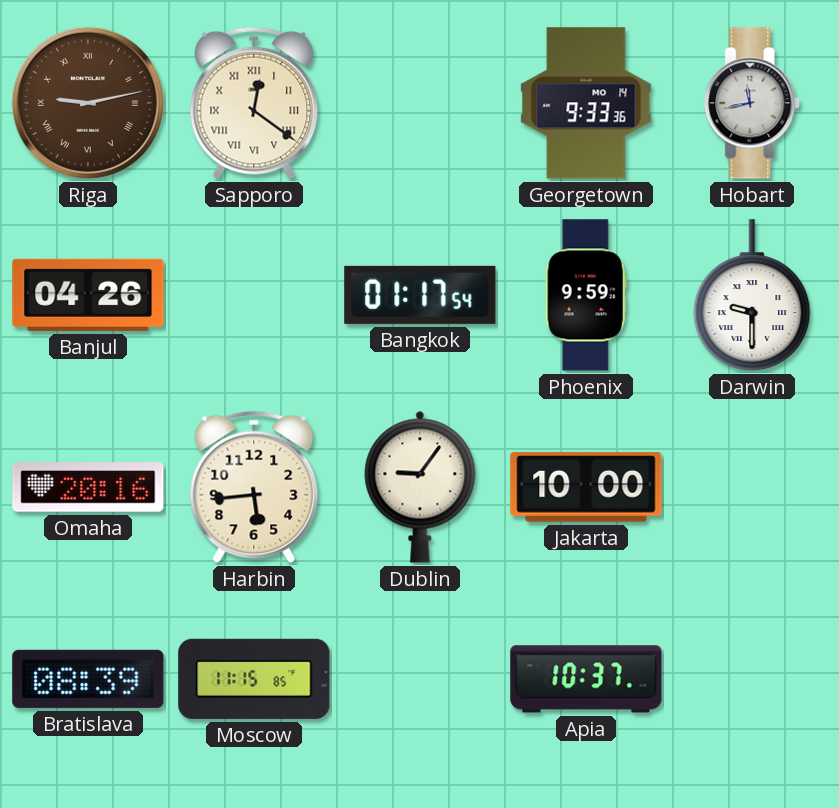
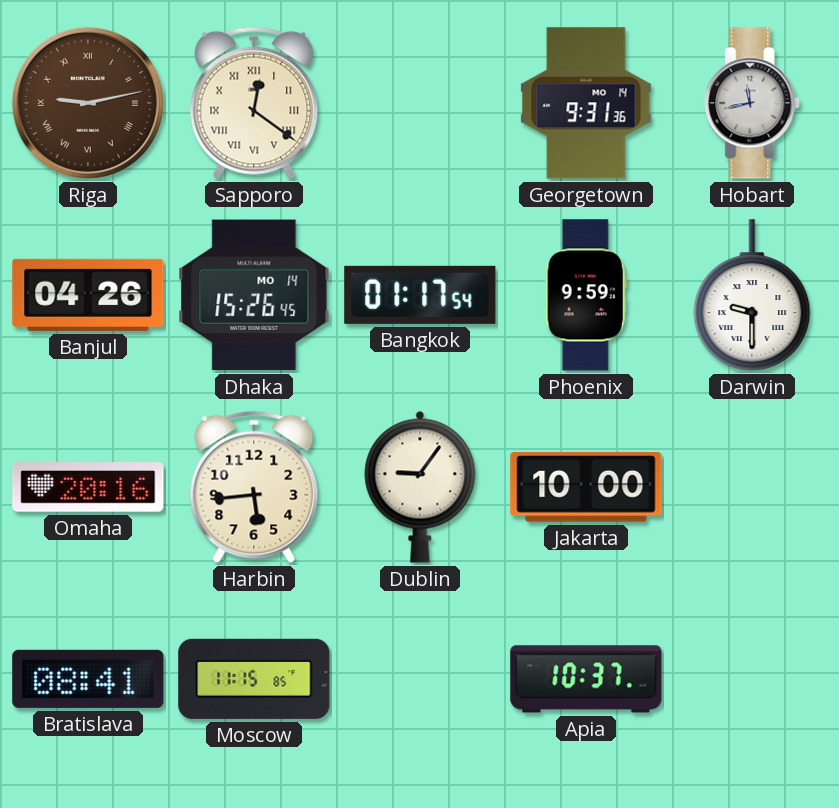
Georgetown: 9:33 -> 9:31
Dhaka: none -> 15:26
Bratislava: 08:39 -> 08:41
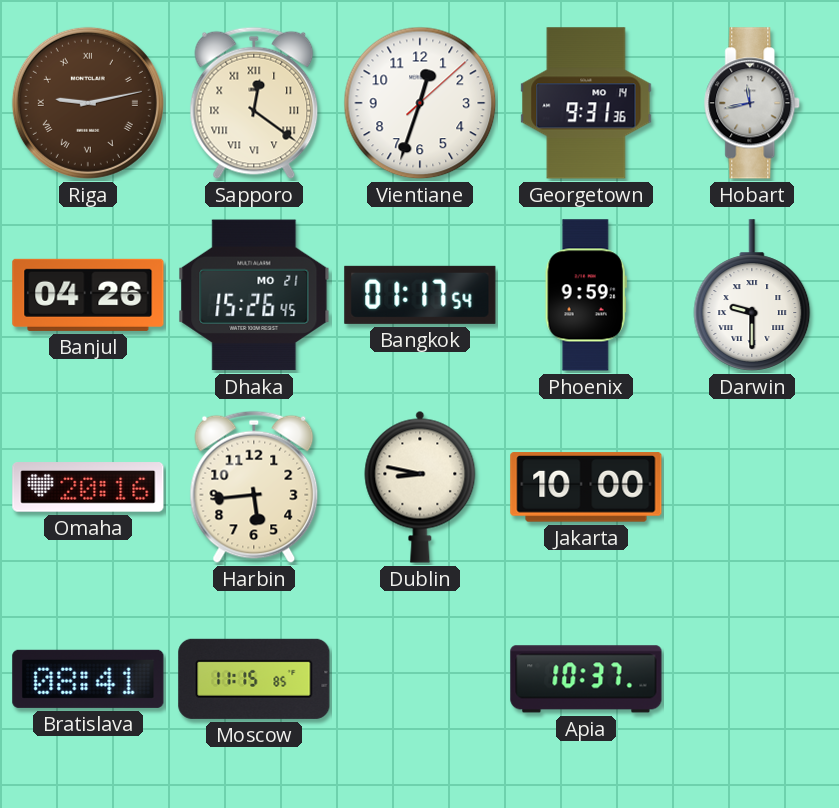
Vientiane: none -> 12:33
Dhaka date: MO 14 -> MO 21
Dublin: 9:06 -> 8:47
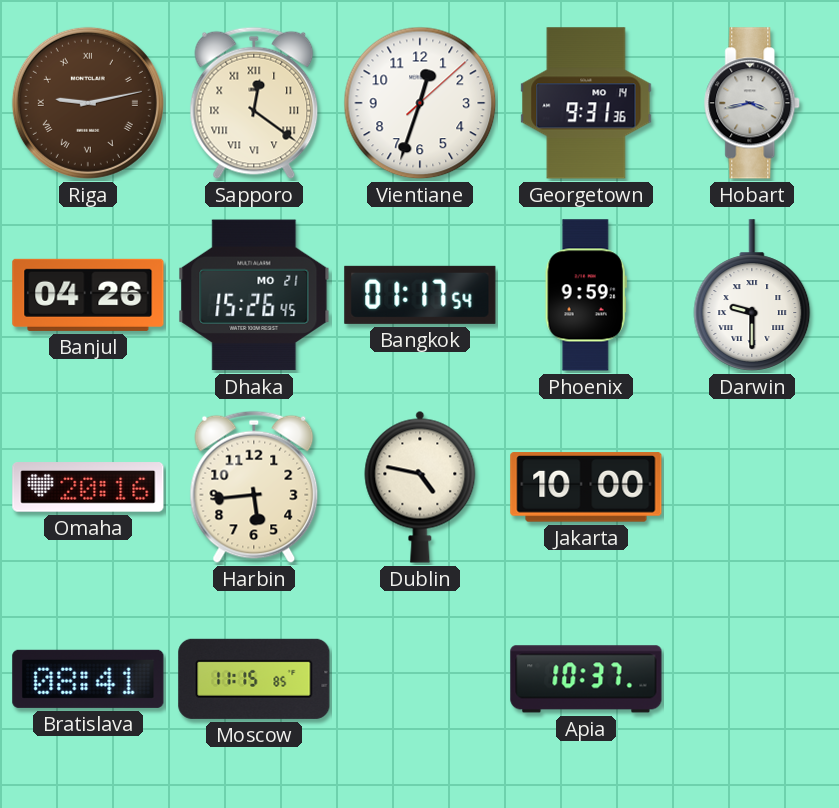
Hobart: 11:43 -> 3:43
Dublin: 8:47 -> 4:47
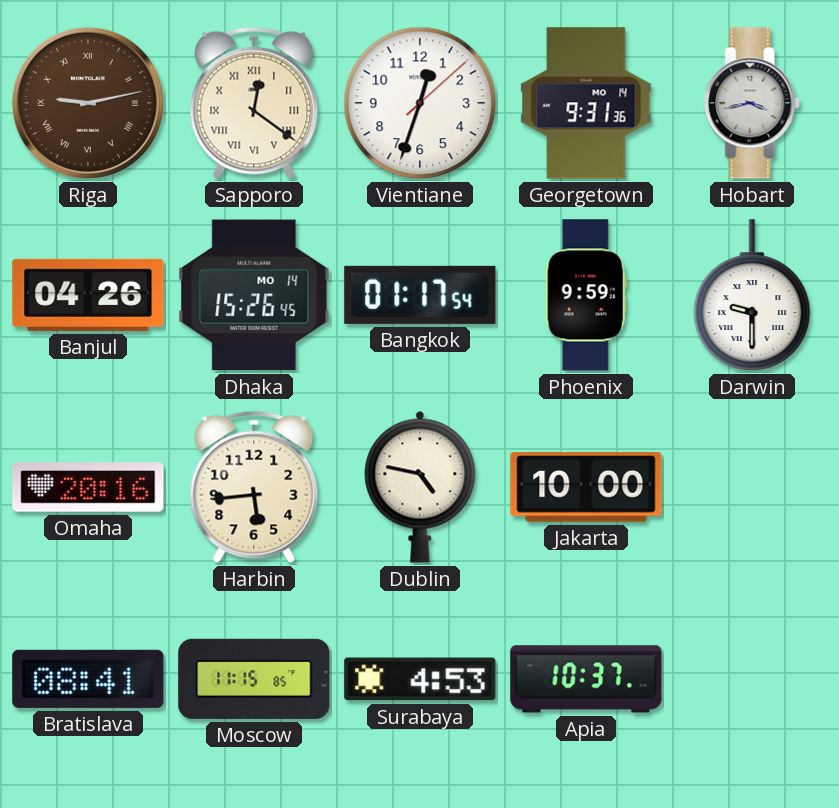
Dhaka date: MO 21 -> MO 14
Surabaya: none -> 4:53
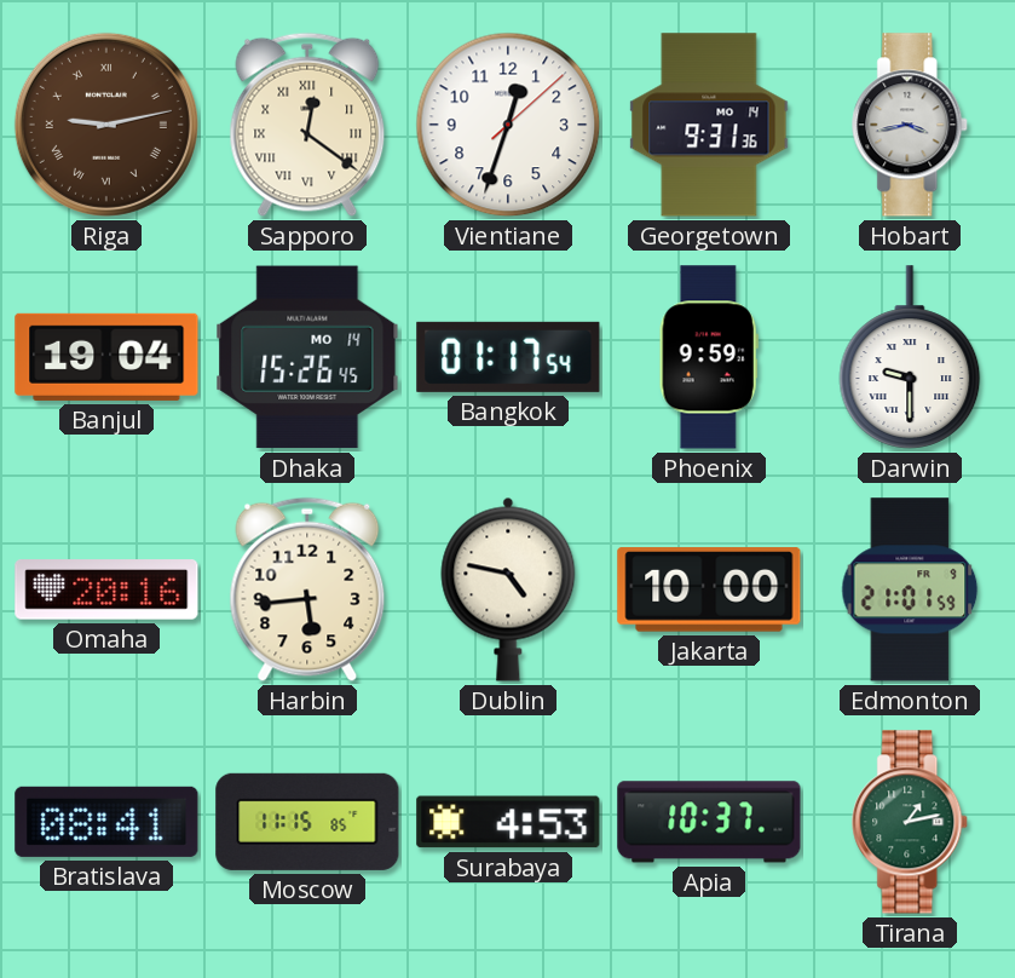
Banjul: 04:26 -> 19:04
Edmonton: none -> 21:01
Tirana: none -> 1:13
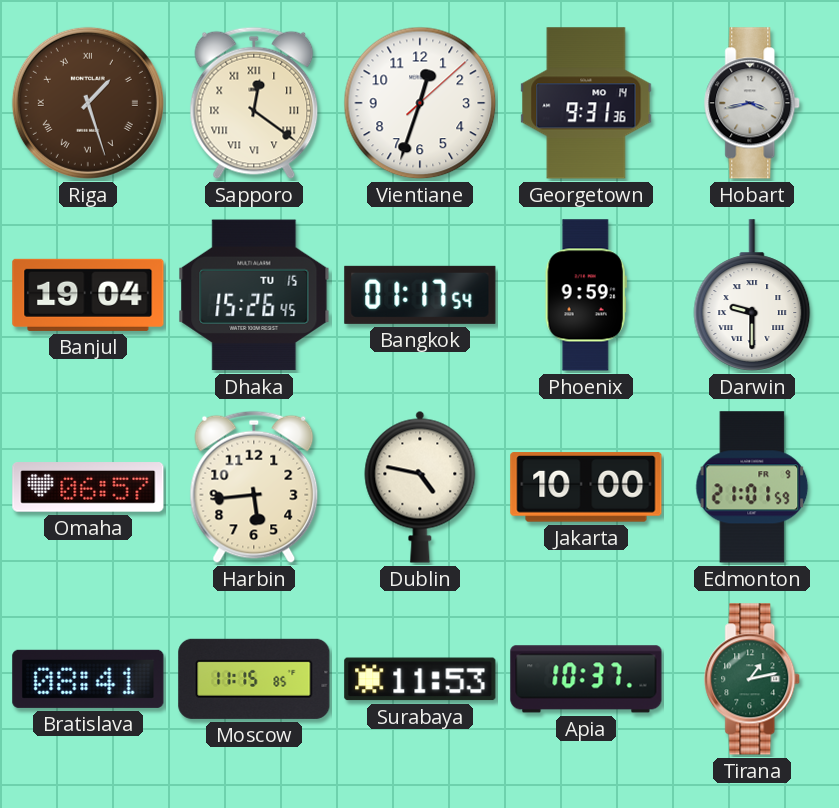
Riga: 9:13 -> 1:27
Dhaka date: MO 14 -> TU 15
Omaha: 20:16 -> 06:57
Surabaya: 4:53 -> 11:53
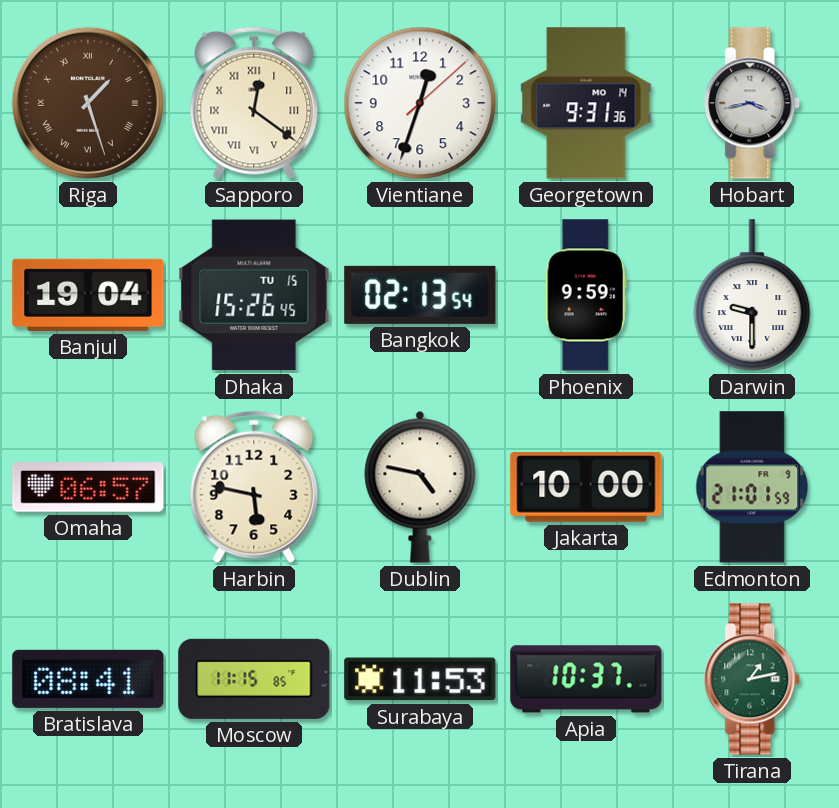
Bangkok: 01:17 -> 02:13
Harbin: 5:44 -> 5:47
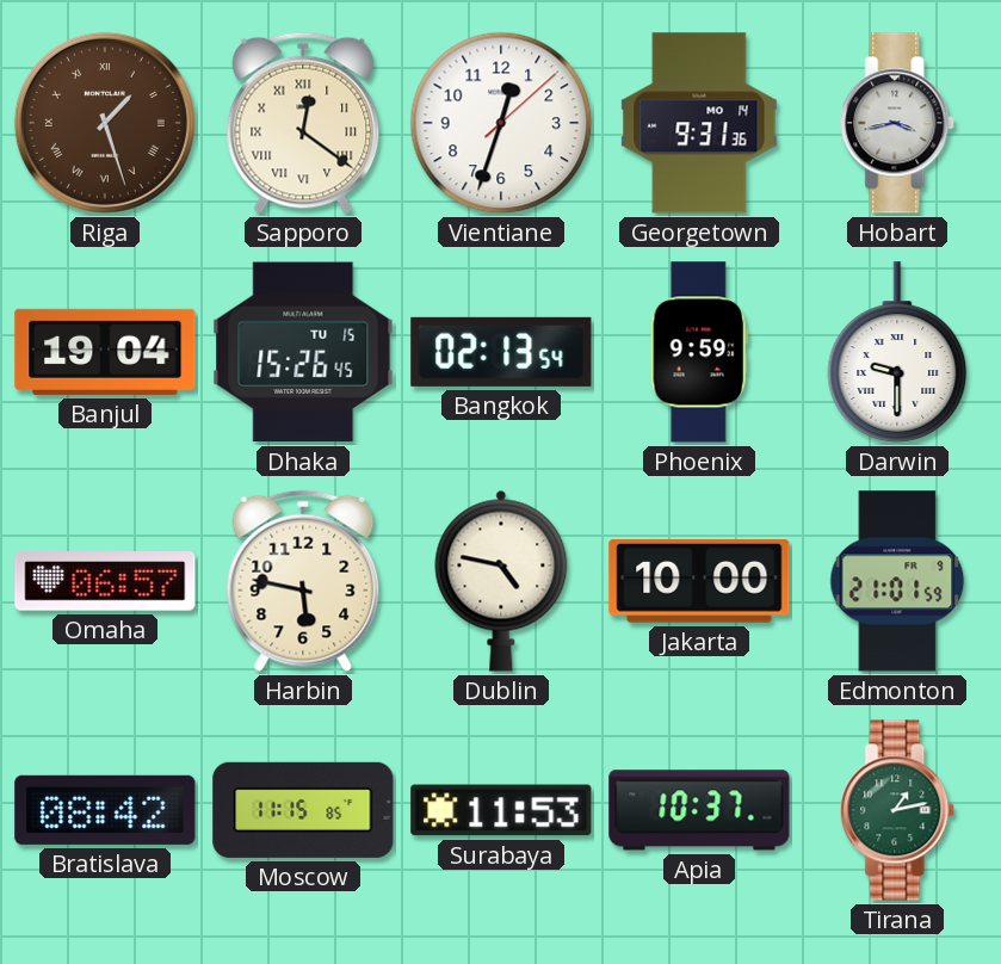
Bratislava: 08:41 -> 08:42
